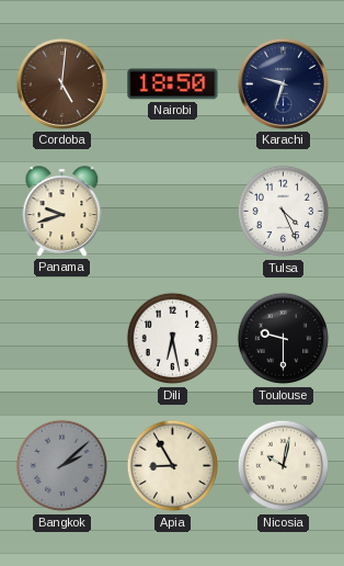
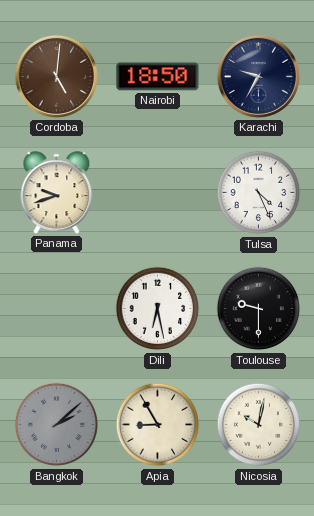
Karachi: 9:33 -> 9:35
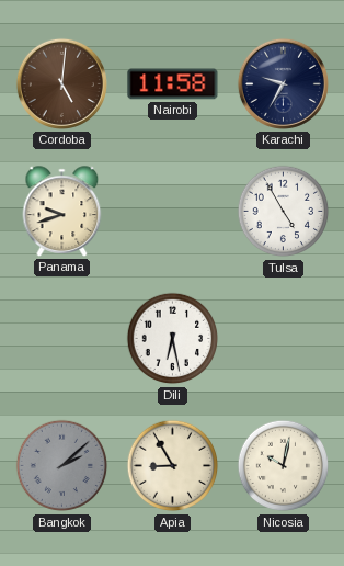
Nairobi: 18:50 -> 11:58
Tulsa: 4:26 -> 4:55
Toulouse: 9:30 -> none
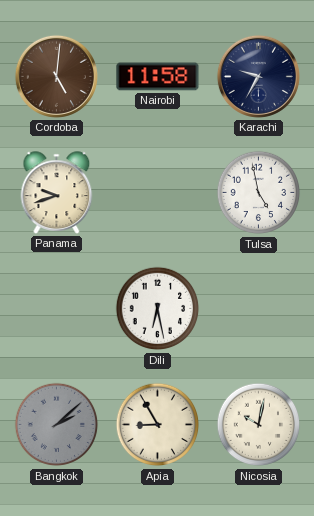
Tulsa: 4:55 -> 4:58
